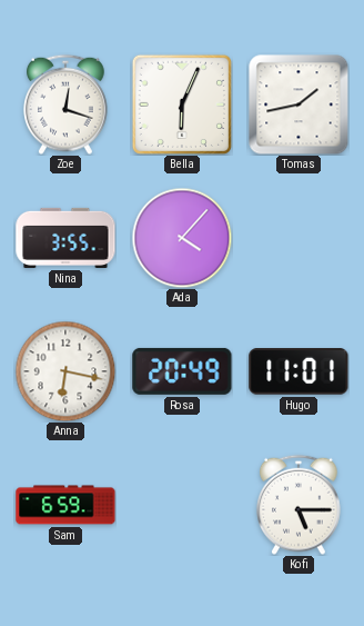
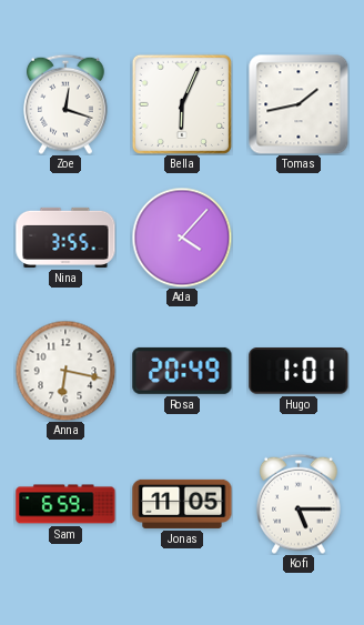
Hugo: 11:01 -> 1:01
Jonas: none -> 11:05
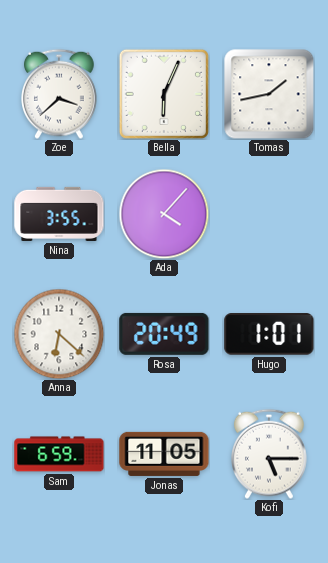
Zoe: 12:18 -> 3:38
Anna: 6:17 -> 6:22
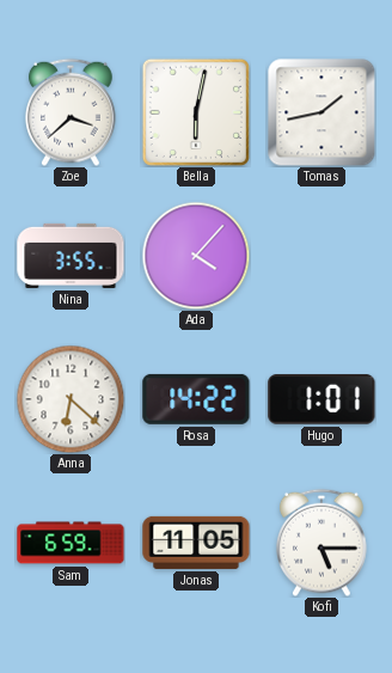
Bella: 6:04 -> 6:02
Rosa: 20:49 -> 14:22
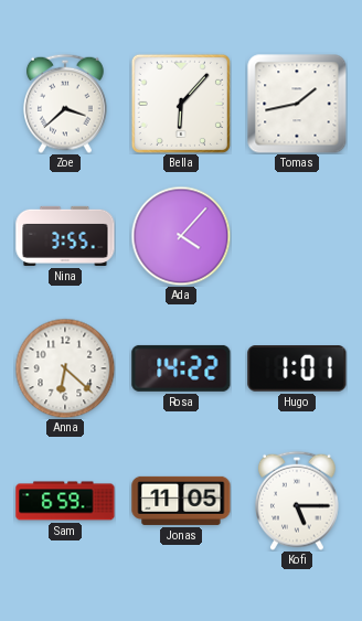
Bella: 6:02 -> 6:07
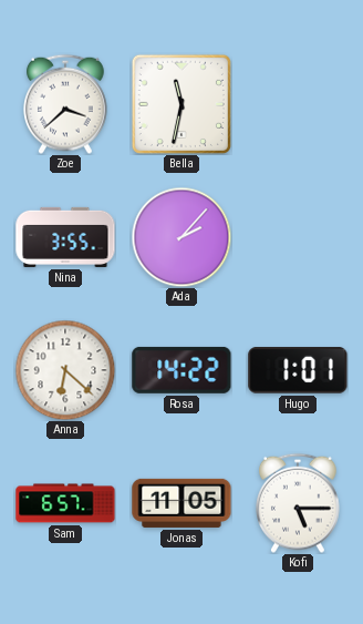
Bella: 6:07 -> 11:32
Tomas: 1:43 -> none
Ada: 4:07 -> 2:07
Sam: 6:59 -> 6:57
